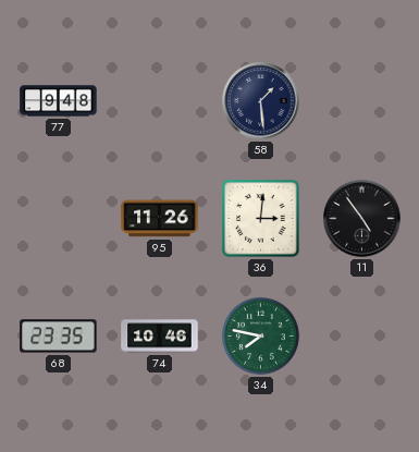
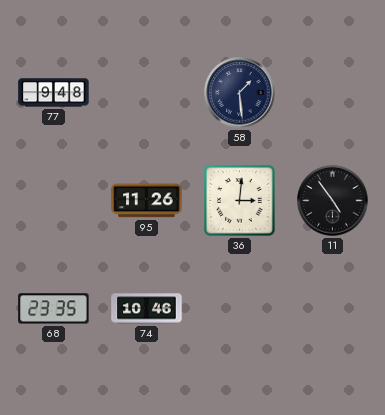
34: 7:47 -> none
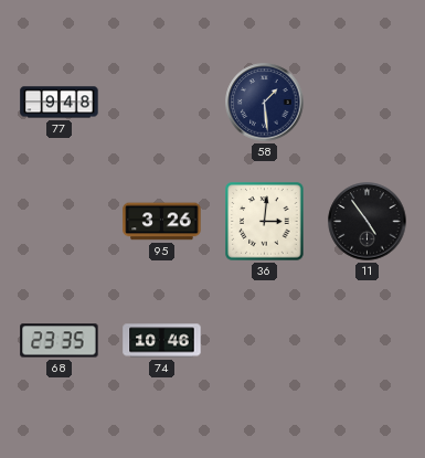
95: 11:26 -> 3:26
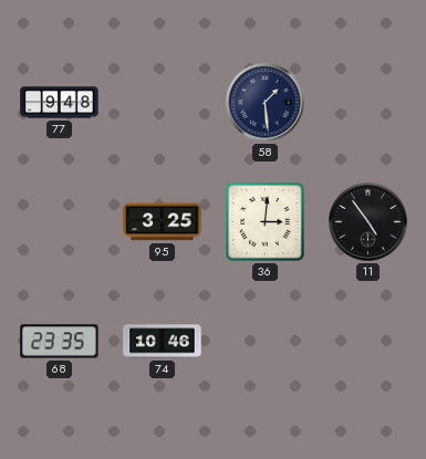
95: 3:26 -> 3:25
